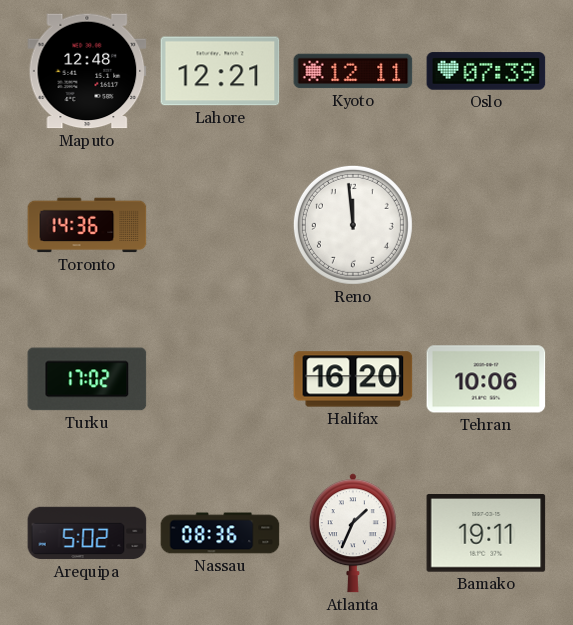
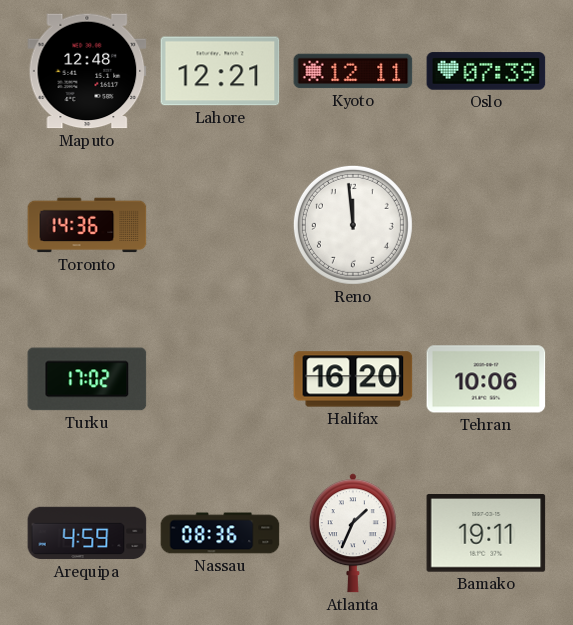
Arequipa: 5:02 -> 4:59
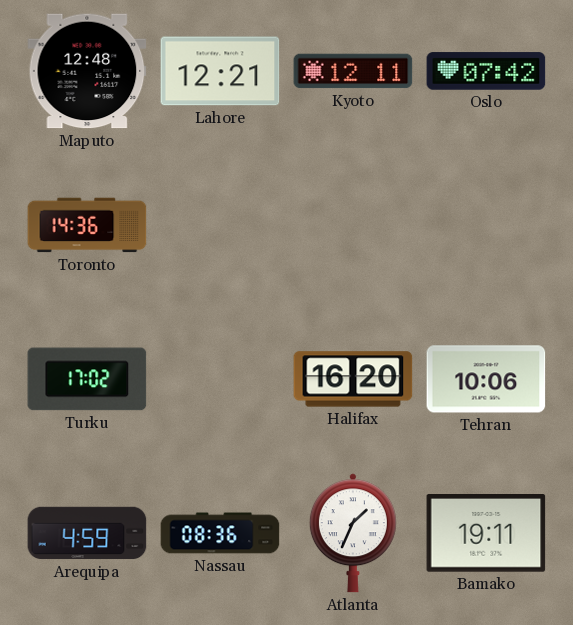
Oslo: 07:39 -> 07:42
Reno: 11:59 -> none
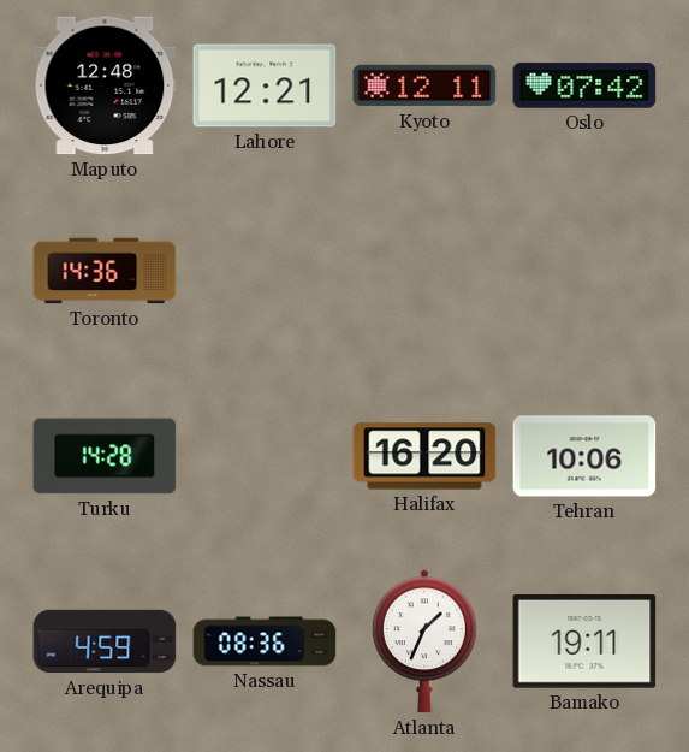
Turku: 17:02 -> 14:28
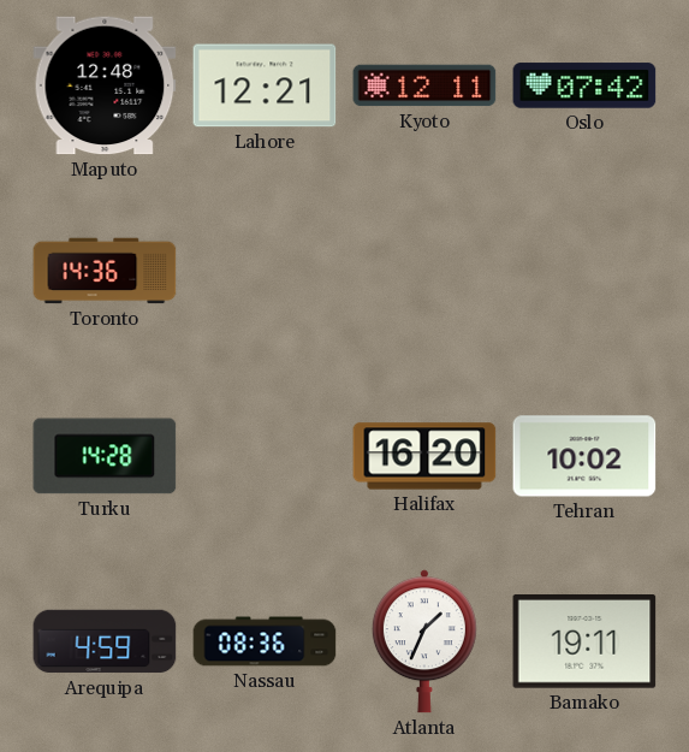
Tehran: 10:06 -> 10:02
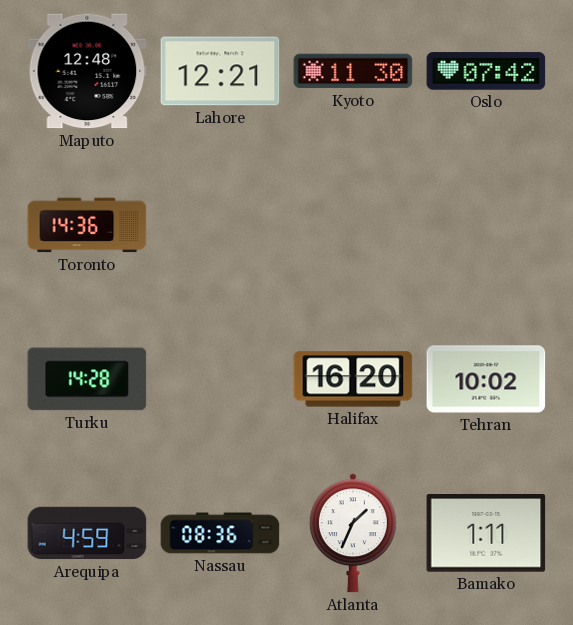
Kyoto: 12:11 -> 11:30
Bamako: 19:11 -> 1:11
